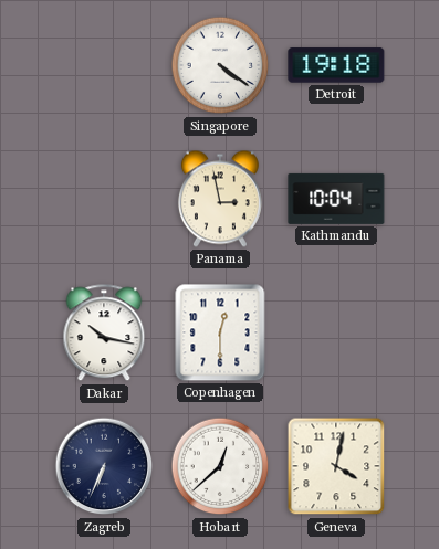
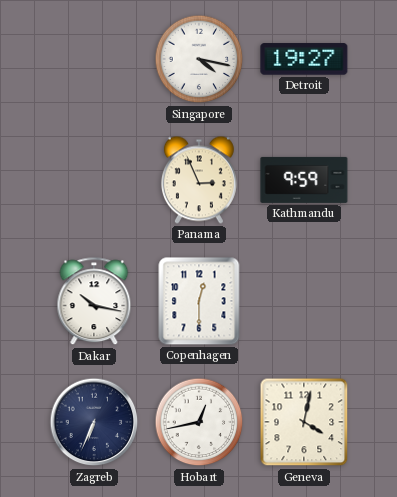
Singapore: 4:21 -> 4:17
Detroit: 19:18 -> 19:27
Panama: 2:58 -> 2:56
Kathmandu: 10:04 -> 9:59
Hobart: 12:38 -> 12:43
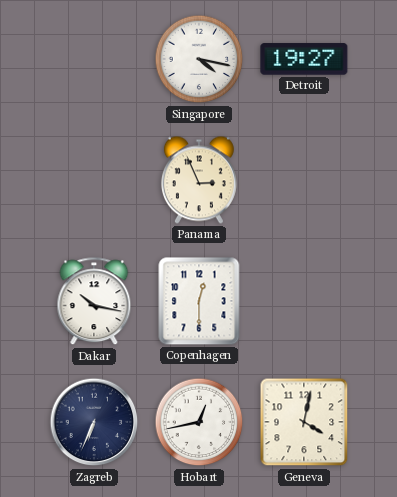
Kathmandu: 9:59 -> none
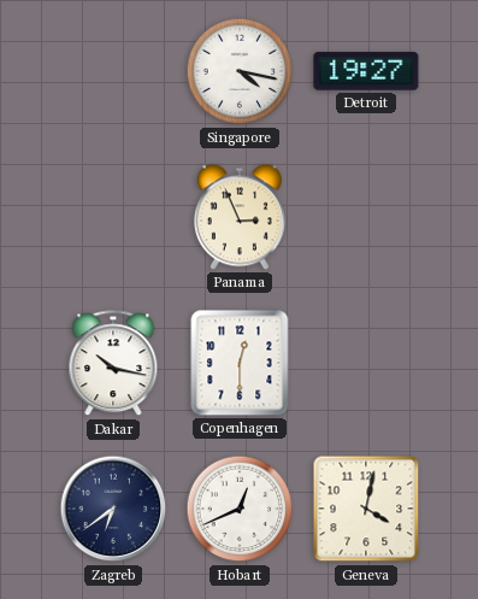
Zagreb: 6:34 -> 6:39
Hobart: 12:43 -> 12:41
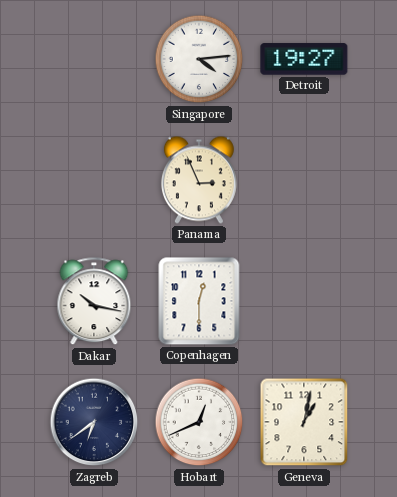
Singapore: 4:17 -> 4:14
Geneva: 4:02 -> 1:02
